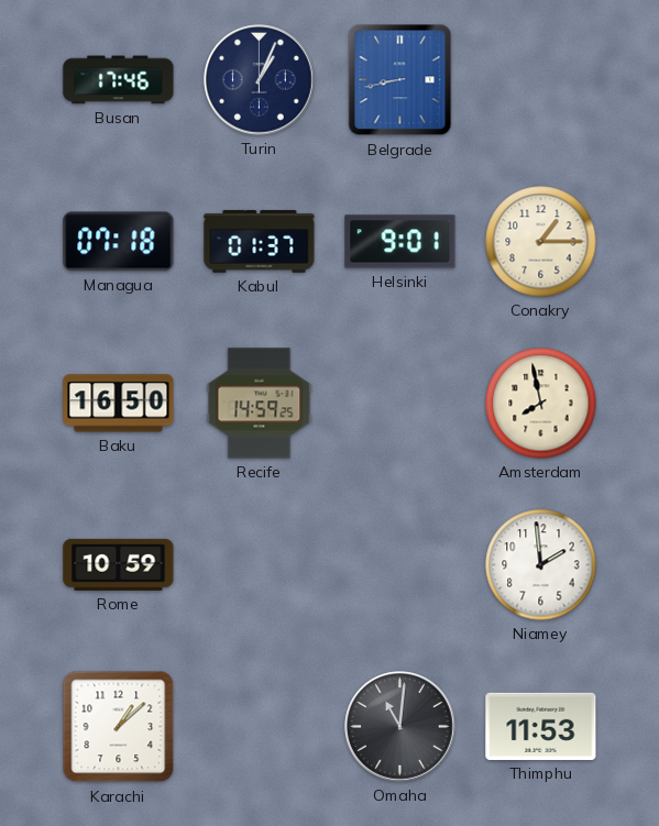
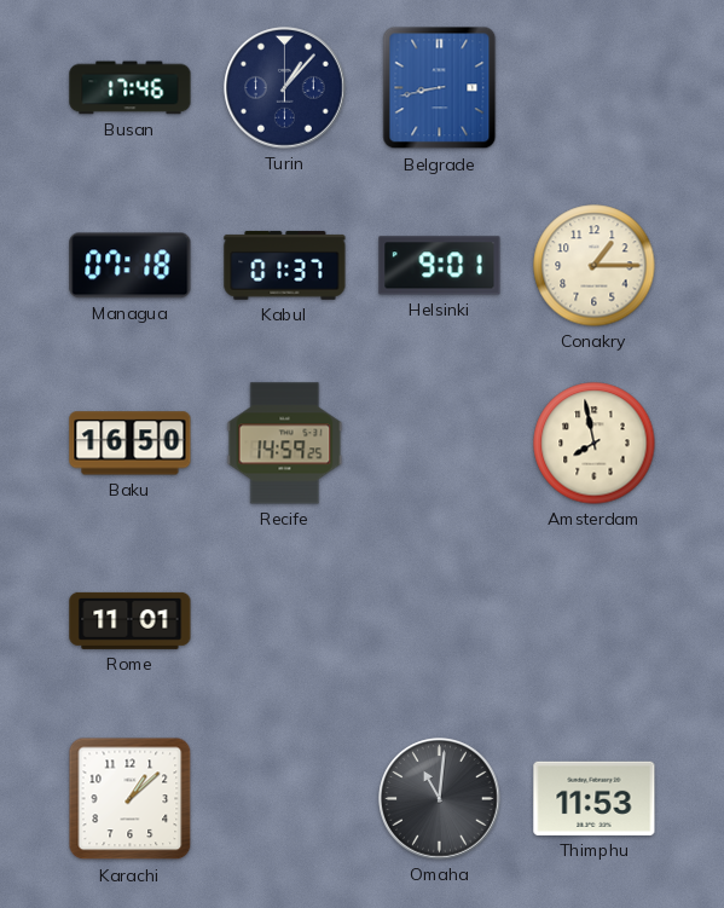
Turin: 1:04 -> 1:07
Rome: 10:59 -> 11:01
Niamey: 1:59 -> none
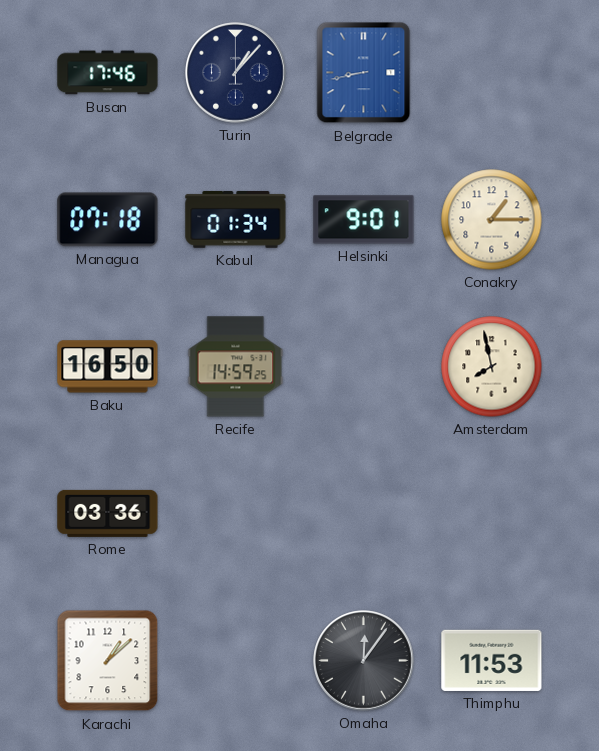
Kabul: 01:37 -> 01:34
Rome: 11:01 -> 03:36
Omaha: 11:01 -> 12:06
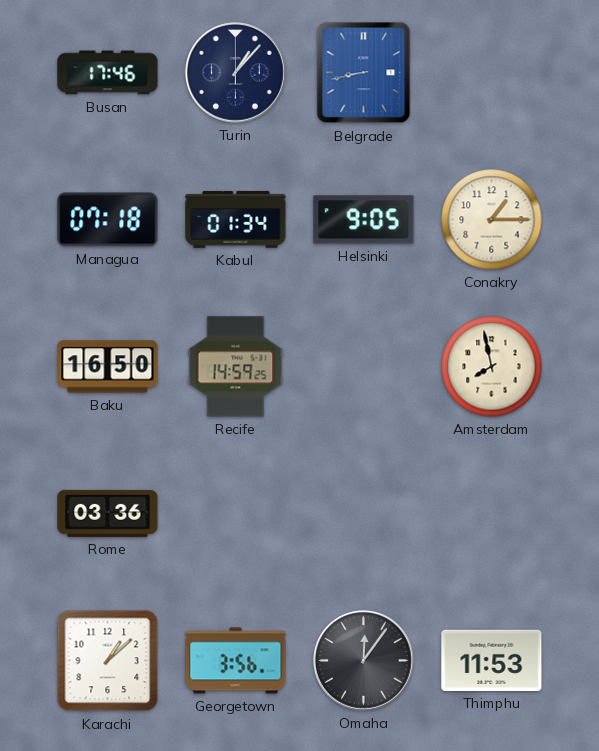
Helsinki: 9:01 -> 9:05
Georgetown: none -> 3:56
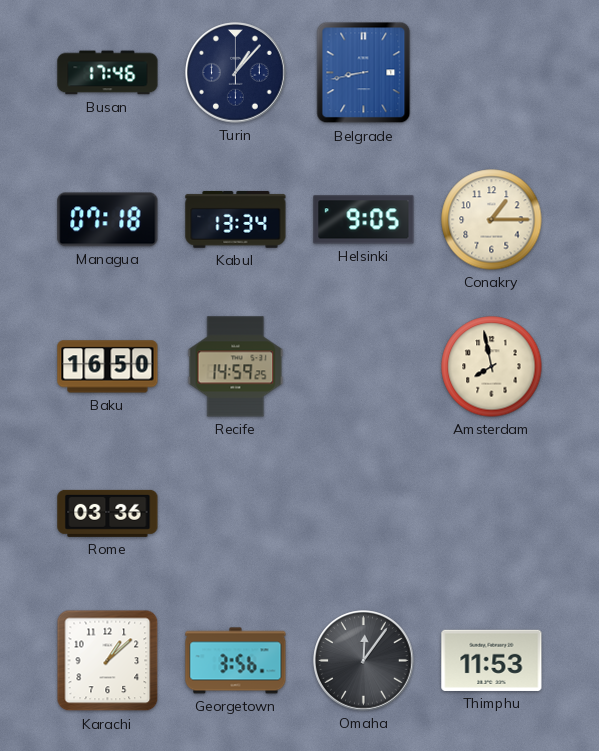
Kabul: 01:34 -> 13:34
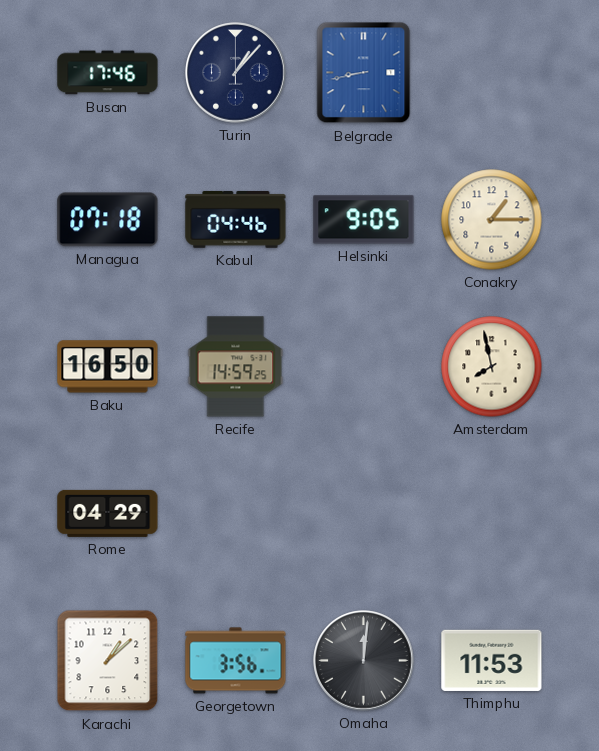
Kabul: 13:34 -> 04:46
Rome: 03:36 -> 04:29
Omaha: 12:06 -> 12:01
